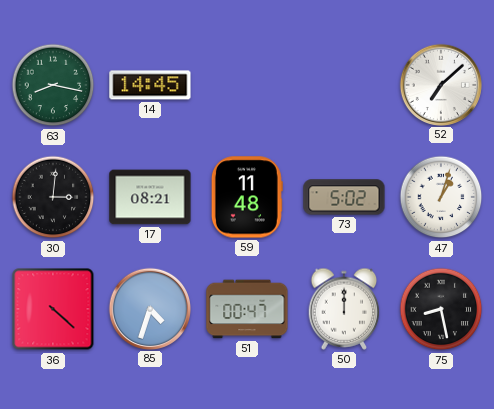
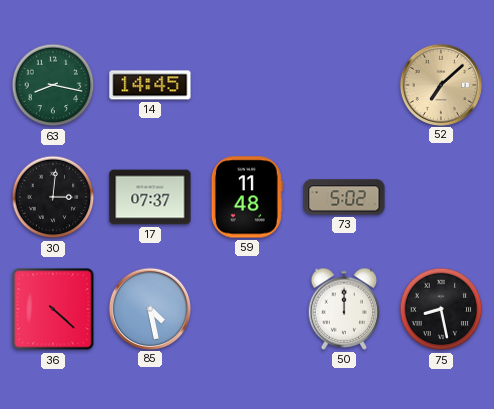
52 dial: white -> champagne
17: 08:21 -> 07:37
47: 1:03 -> none
85: 4:33 -> 4:28
51: 00:47 -> none
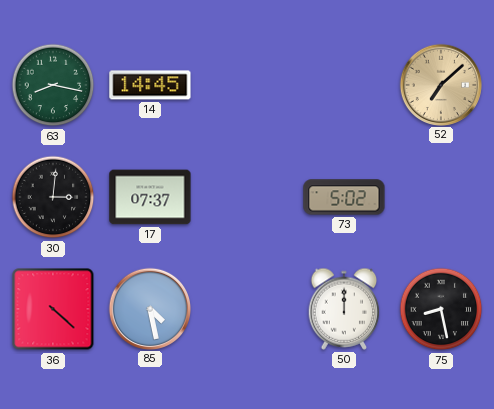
59: 11:48 -> none
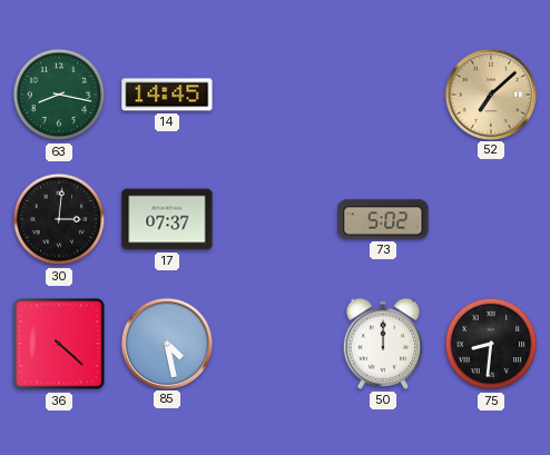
75: 8:28 -> 8:31
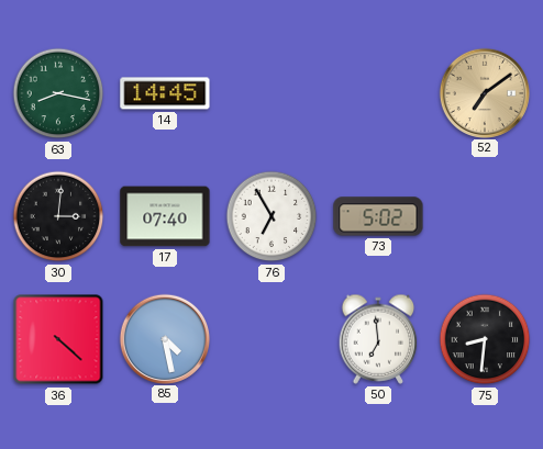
52: 7:08 -> 7:09
17: 07:37 -> 07:40
76: none -> 6:55
50: 12:00 -> 6:59
